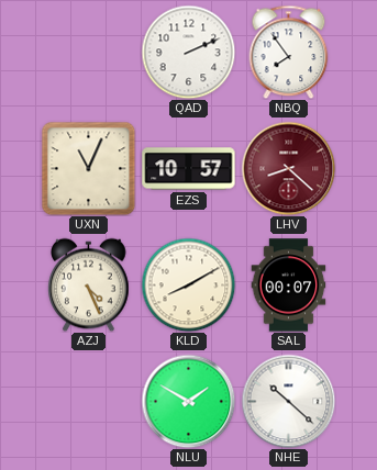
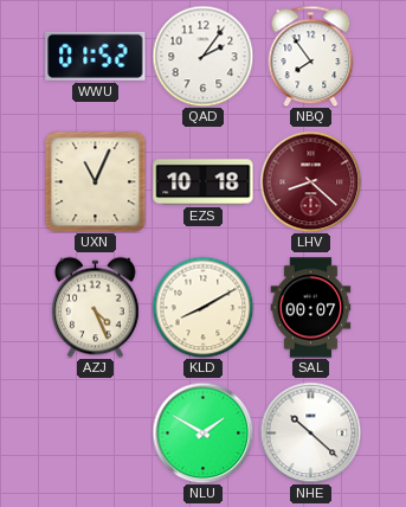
WWU: none -> 01:52
QAD: 2:11 -> 2:06
EZS: 10:57 -> 10:18
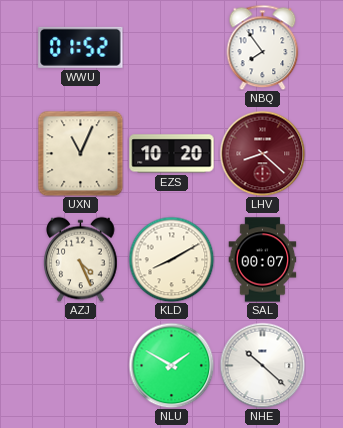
QAD: 2:06 -> none
EZS: 10:18 -> 10:20
